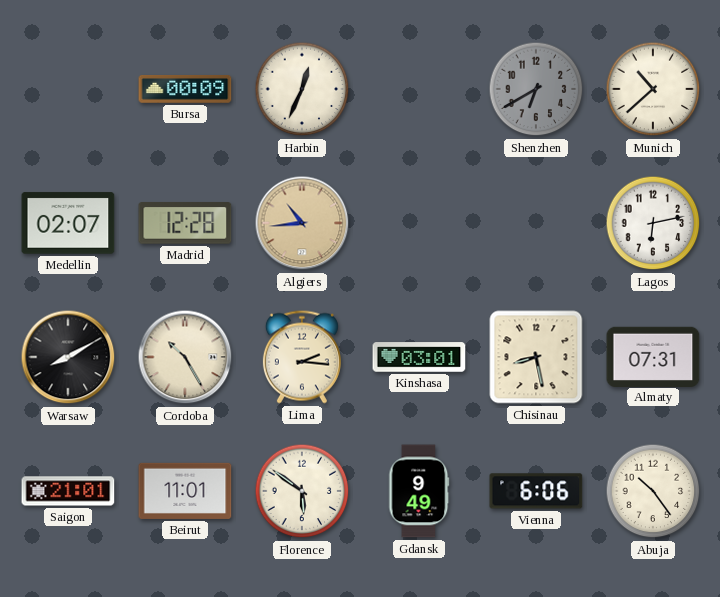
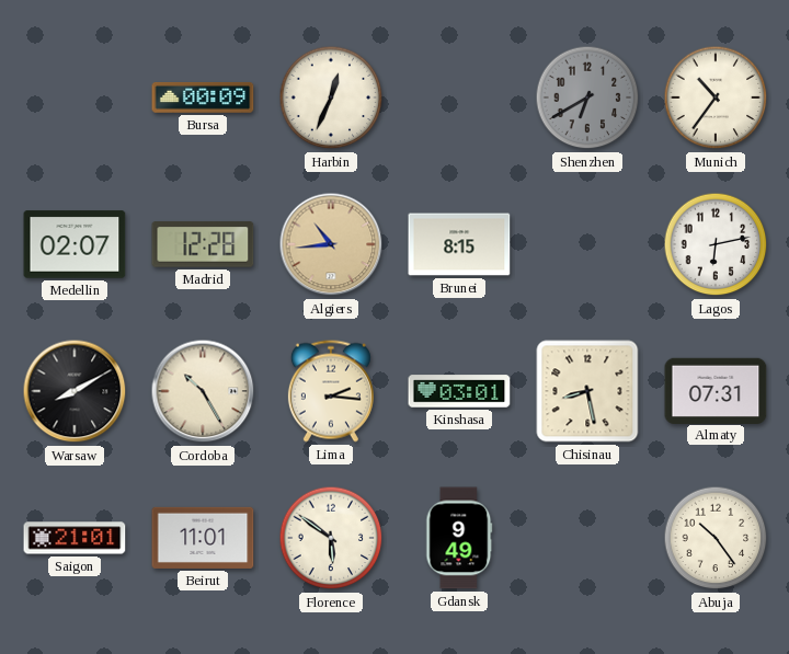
Munich: 10:38 -> 10:36
Brunei: none -> 8:15
Vienna: 6:06 -> none
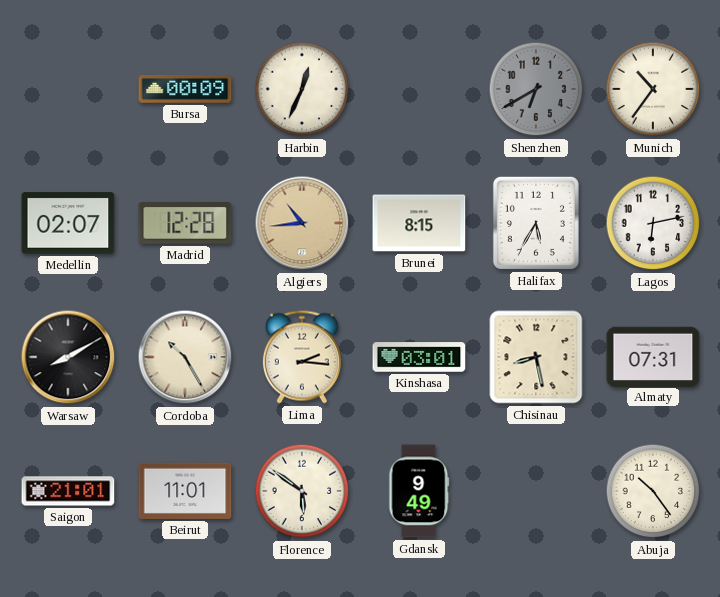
Halifax: none -> 5:35
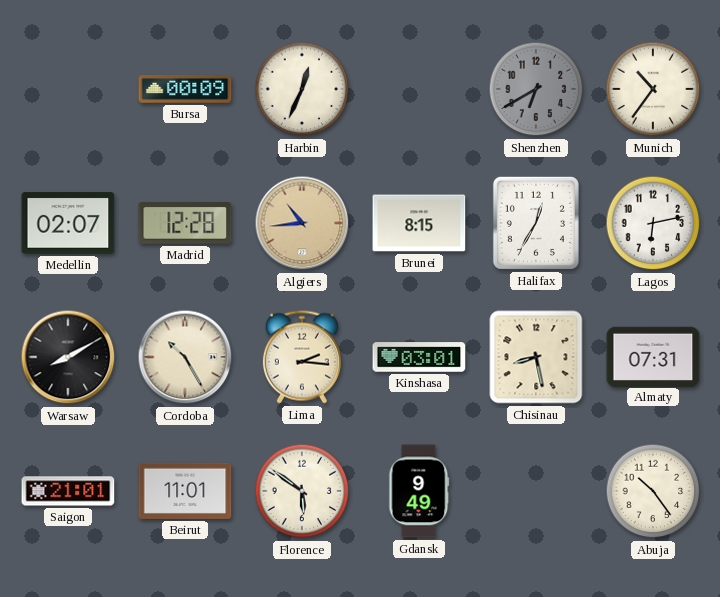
Halifax: 5:35 -> 12:35
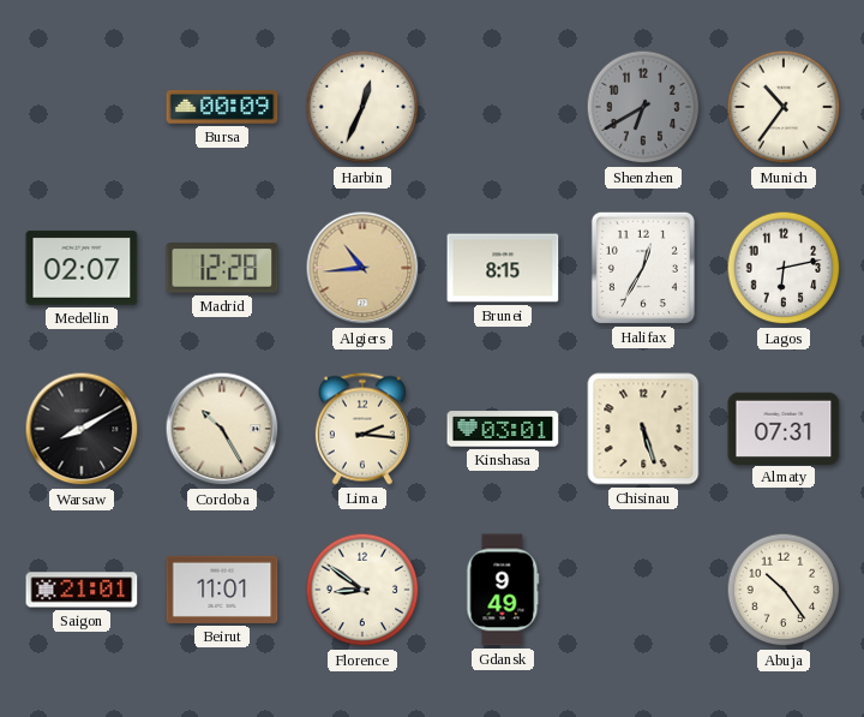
Chisinau: 8:28 -> 5:27
Florence: 5:51 -> 8:51
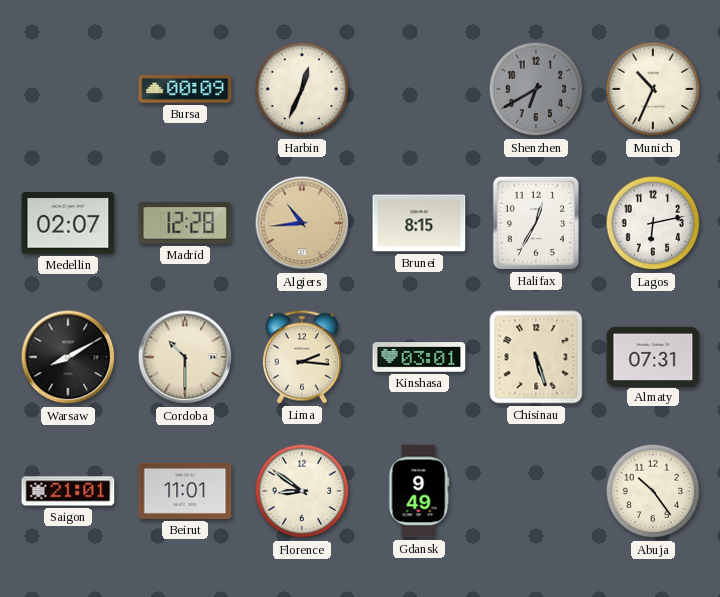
Munich: 10:36 -> 10:34
Cordoba: 10:25 -> 10:30
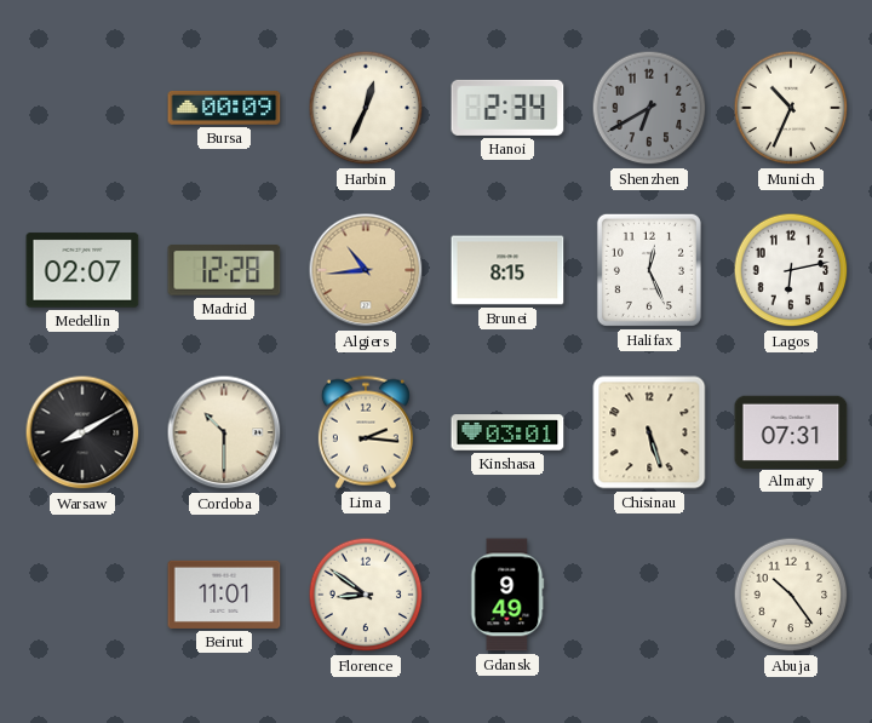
Hanoi: none -> 2:34
Halifax: 12:35 -> 12:26
Saigon: 21:01 -> none
